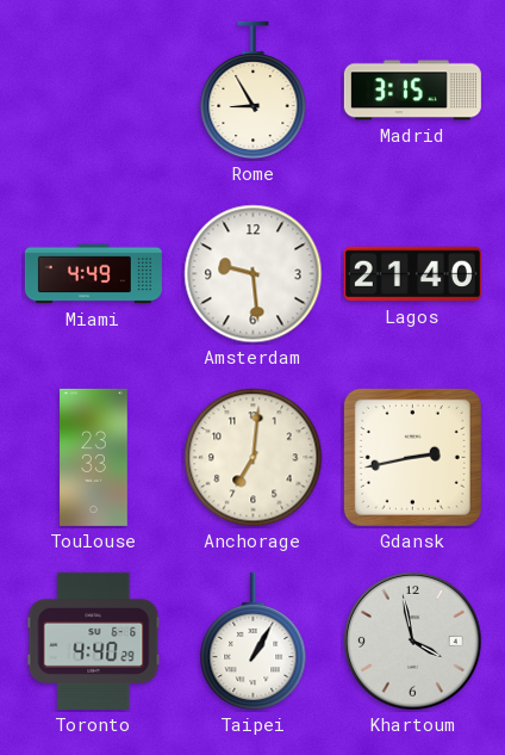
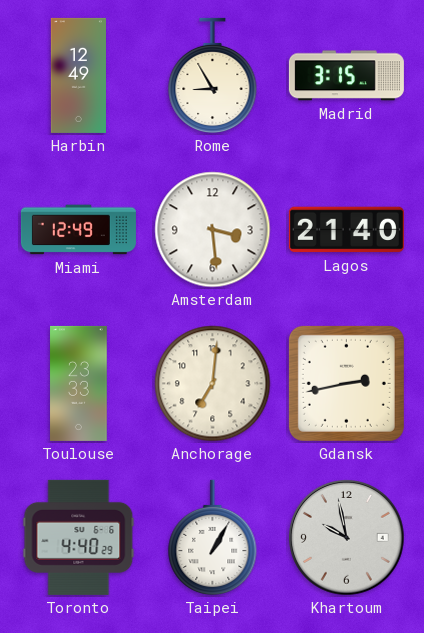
Harbin: none -> 12:49
Miami: 4:49 -> 12:49
Amsterdam: 9:29 -> 3:29
Khartoum: 3:58 -> 9:58
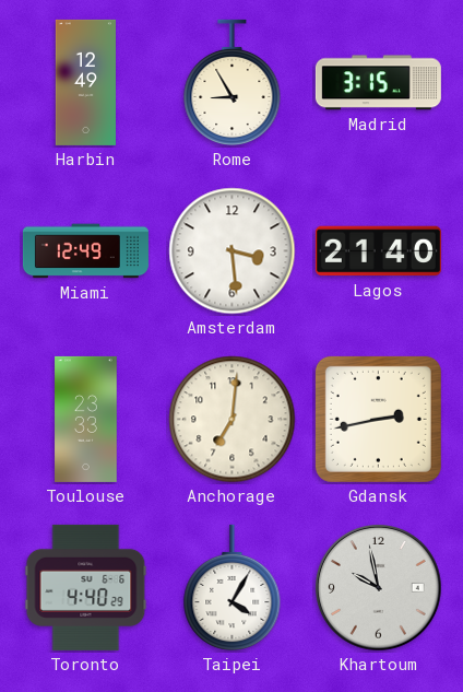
Taipei: 1:05 -> 4:05
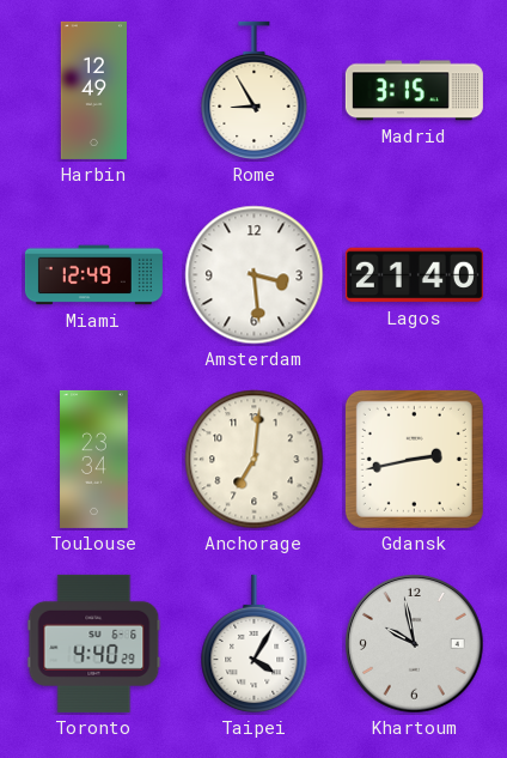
Toulouse: 23:33 -> 23:34
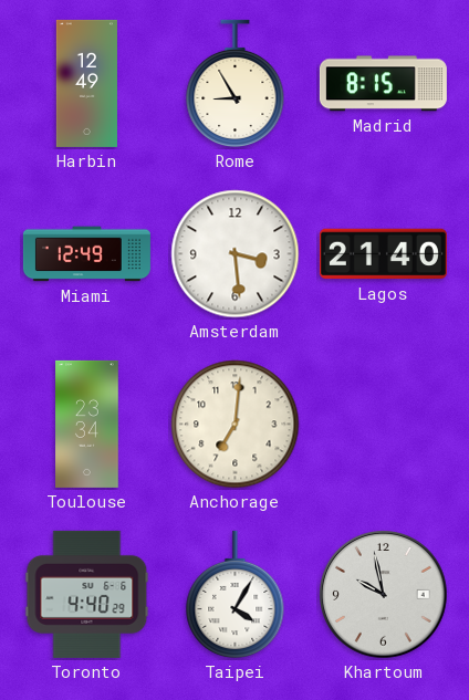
Madrid: 3:15 -> 8:15
Gdansk: 2:43 -> none
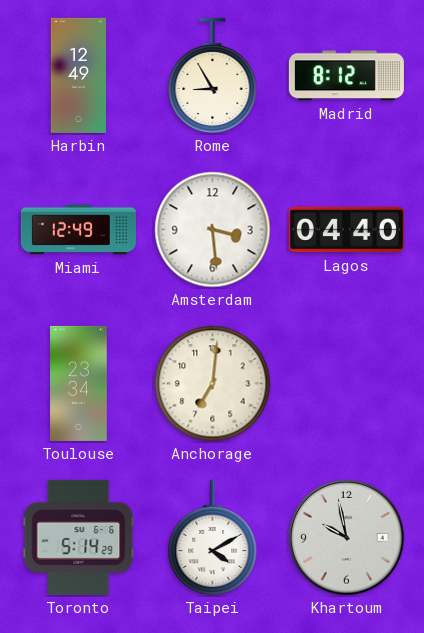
Madrid: 8:15 -> 8:12
Lagos: 21:40 -> 04:40
Toronto: 4:40 -> 5:14
Taipei: 4:05 -> 4:10
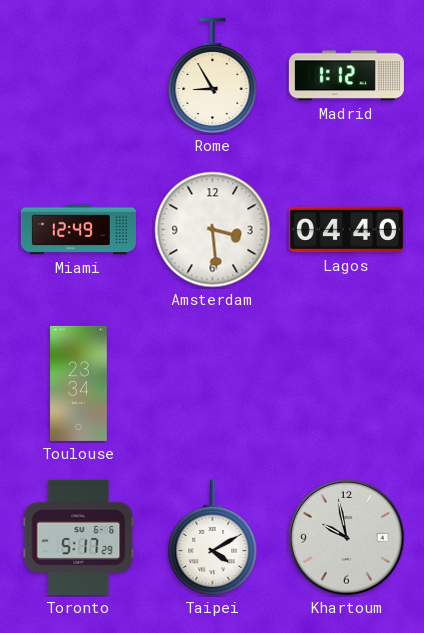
Harbin: 12:49 -> none
Madrid: 8:12 -> 1:12
Anchorage: 7:01 -> none
Toronto: 5:14 -> 5:17
